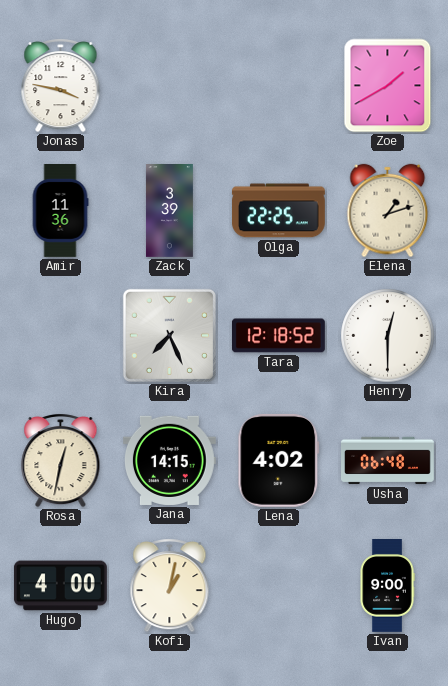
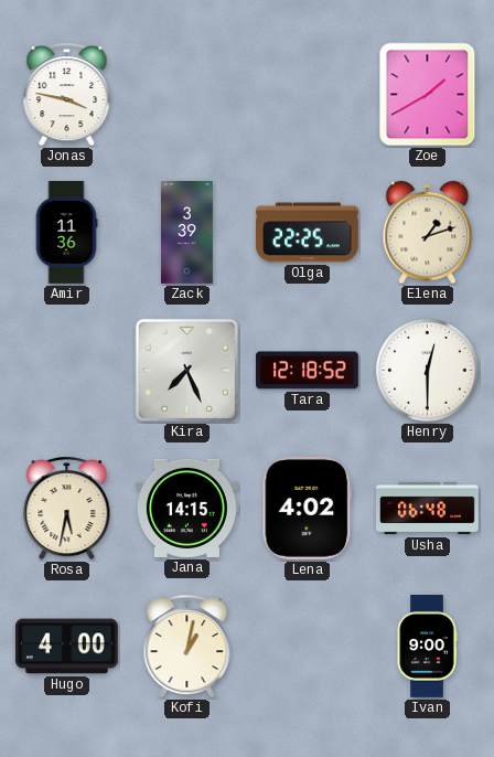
Rosa: 12:32 -> 5:32
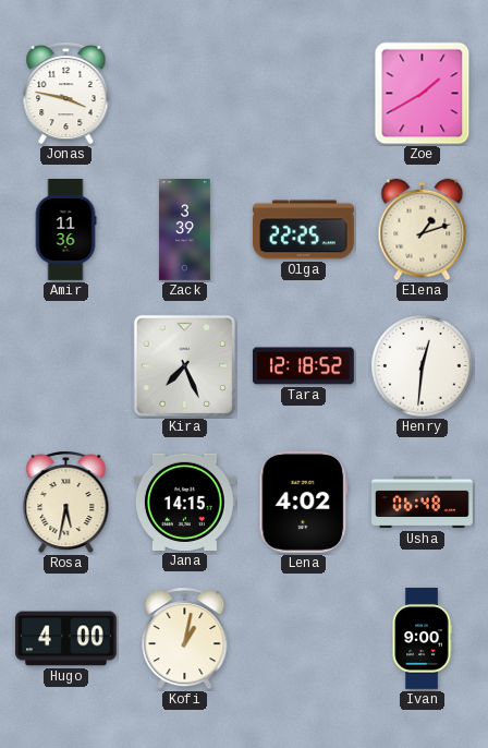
Henry: 12:30 -> 12:31
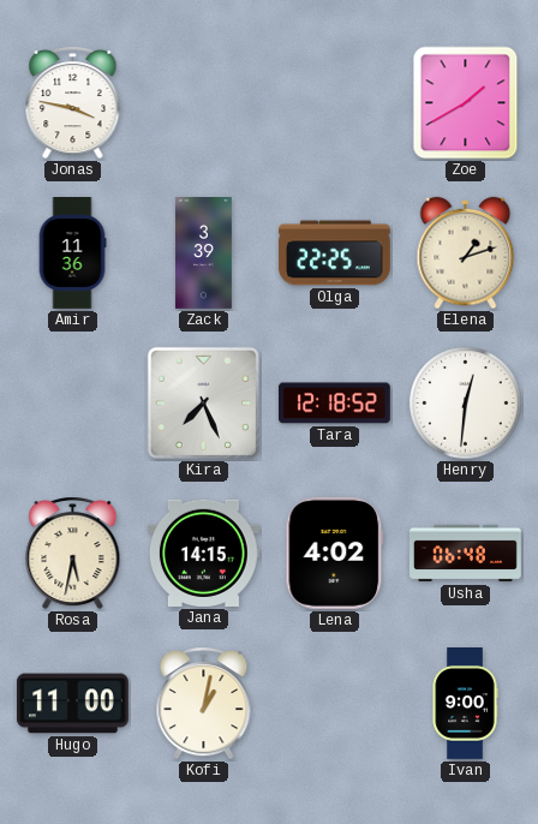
Hugo: 4:00 -> 11:00
